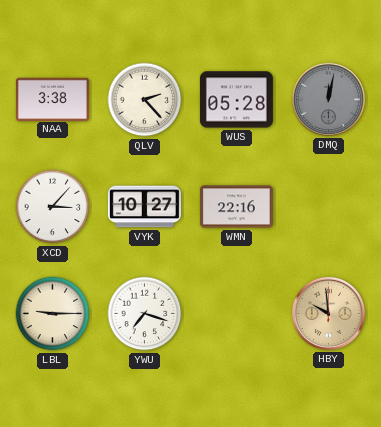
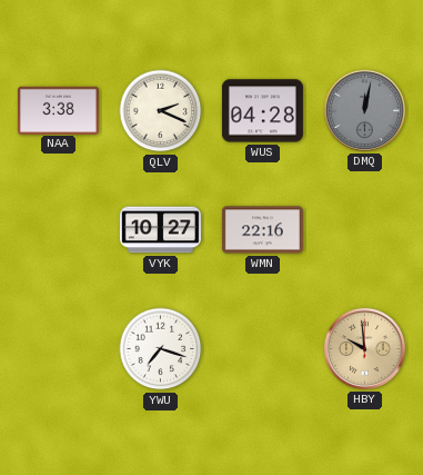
QLV: 2:23 -> 2:19
WUS: 05:28 -> 04:28
XCD: 3:07 -> none
LBL: 9:15 -> none
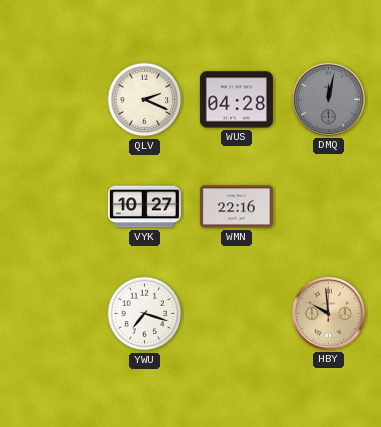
NAA: 3:38 -> none
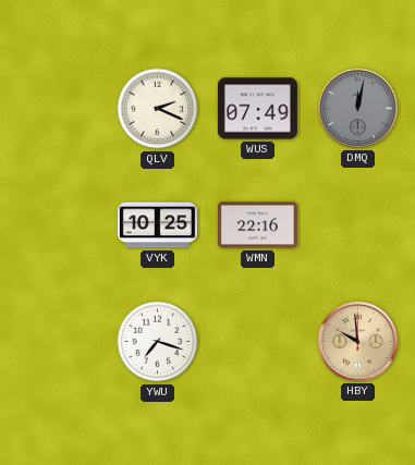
WUS: 04:28 -> 07:49
VYK: 10:27 -> 10:25
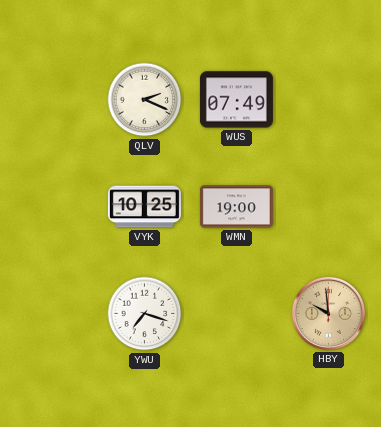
DMQ: 12:02 -> none
WMN: 22:16 -> 19:00
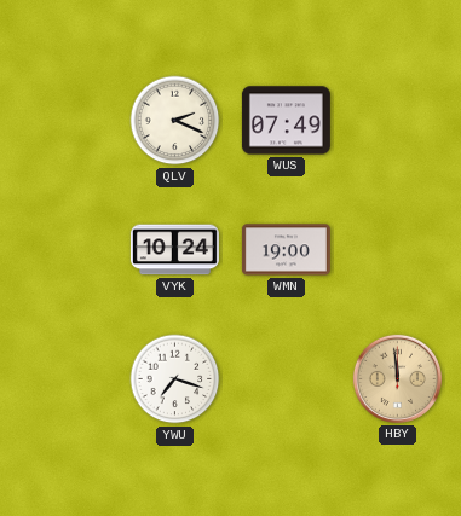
VYK: 10:25 -> 10:24
HBY: 9:59 -> 11:59
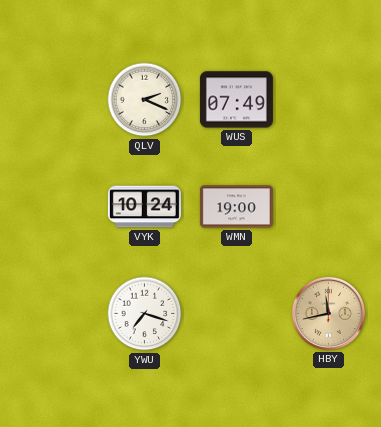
HBY: 11:59 -> 11:43
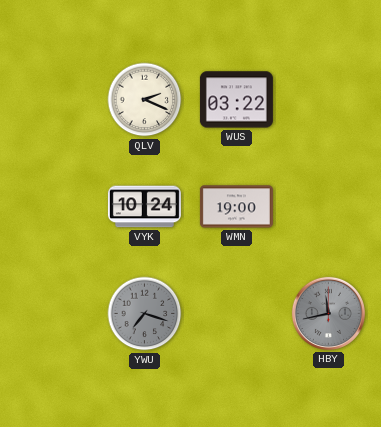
WUS: 07:49 -> 03:22
YWU dial: white -> grey
HBY dial: champagne -> grey
